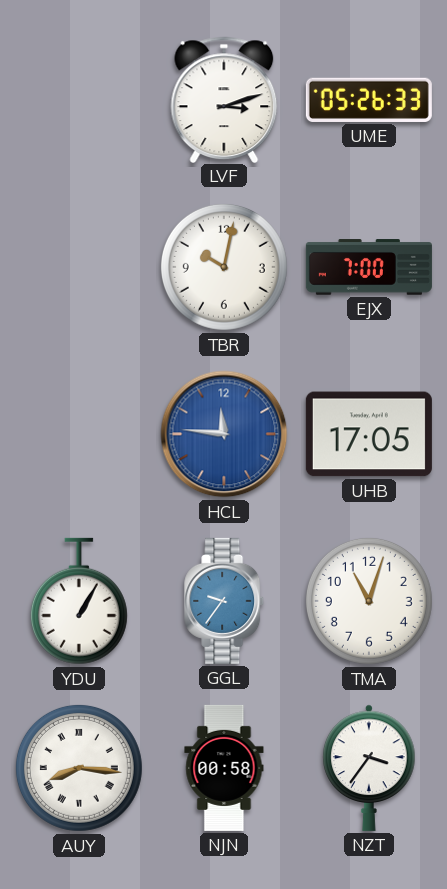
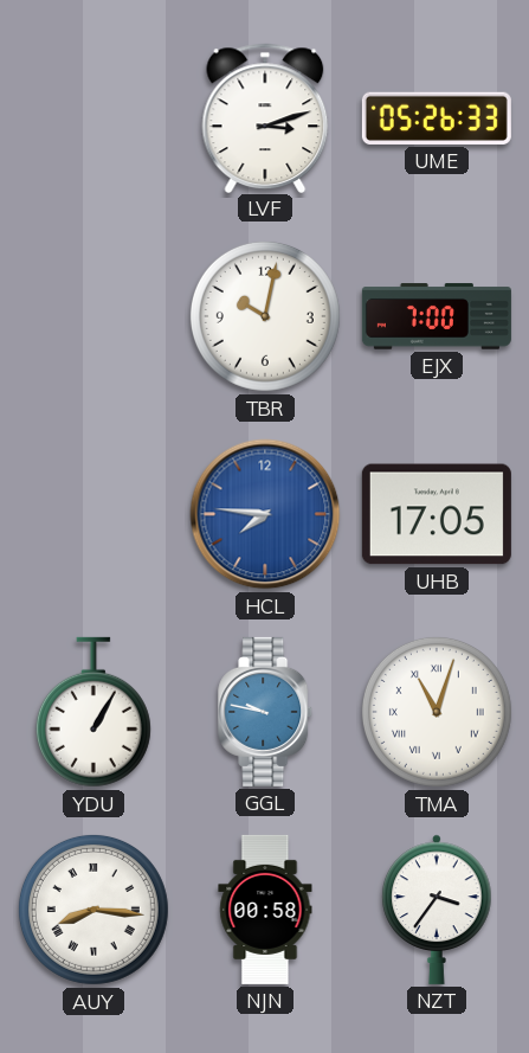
HCL: 11:46 -> 7:46
GGL: 9:36 -> 9:47
TMA numerals: Arabic -> Roman
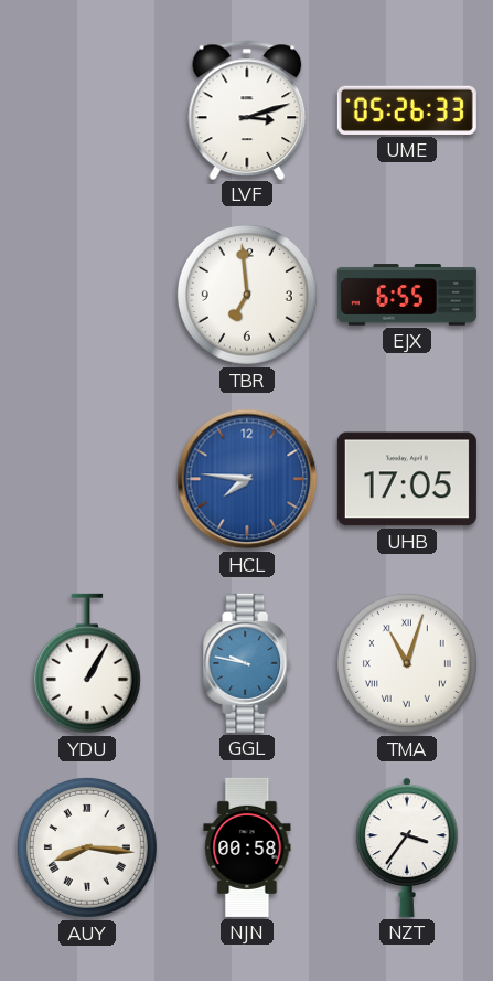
TBR: 10:02 -> 6:59
EJX: 7:00 -> 6:55
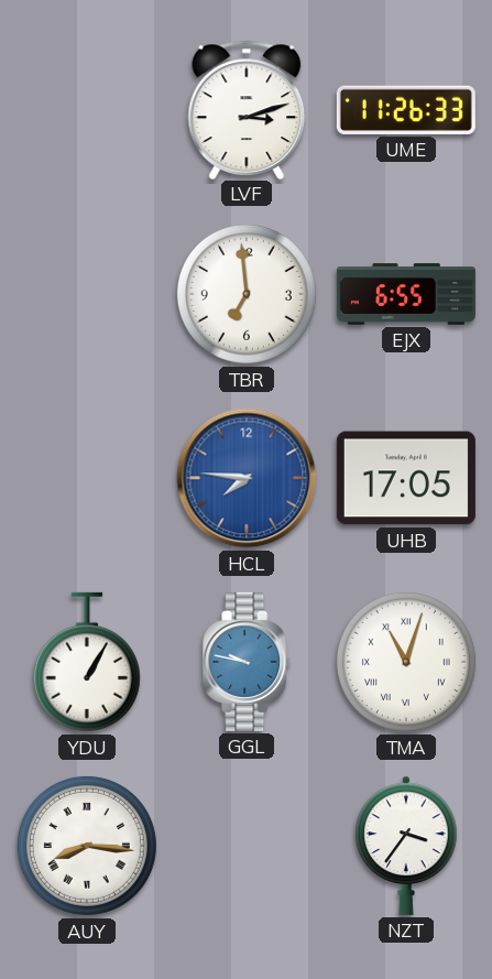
UME: 05:26 -> 11:26
NJN: 00:58 -> none
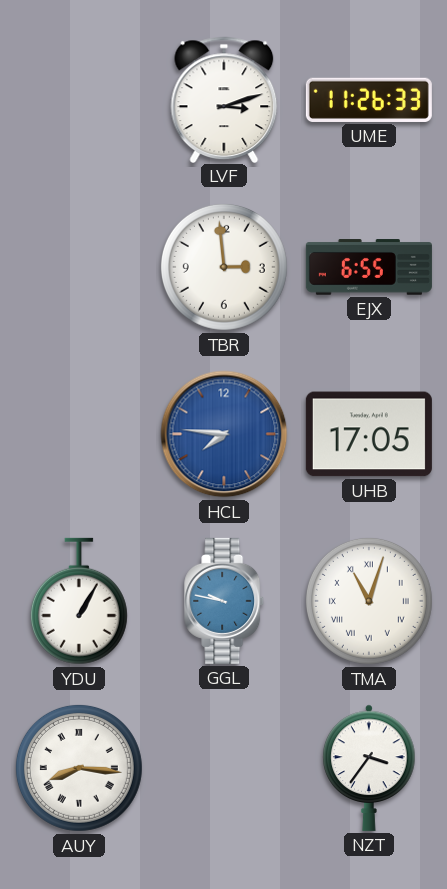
TBR: 6:59 -> 2:59
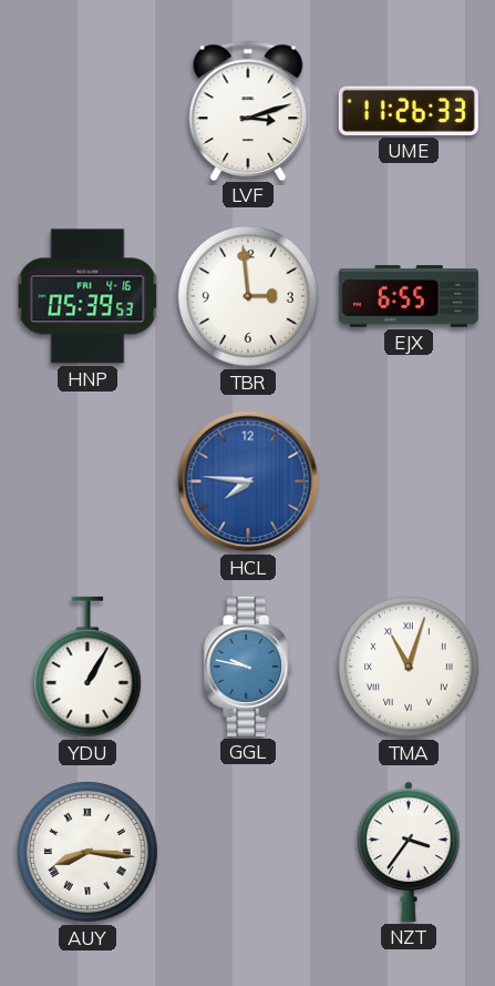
HNP: none -> 05:39
UHB: 17:05 -> none
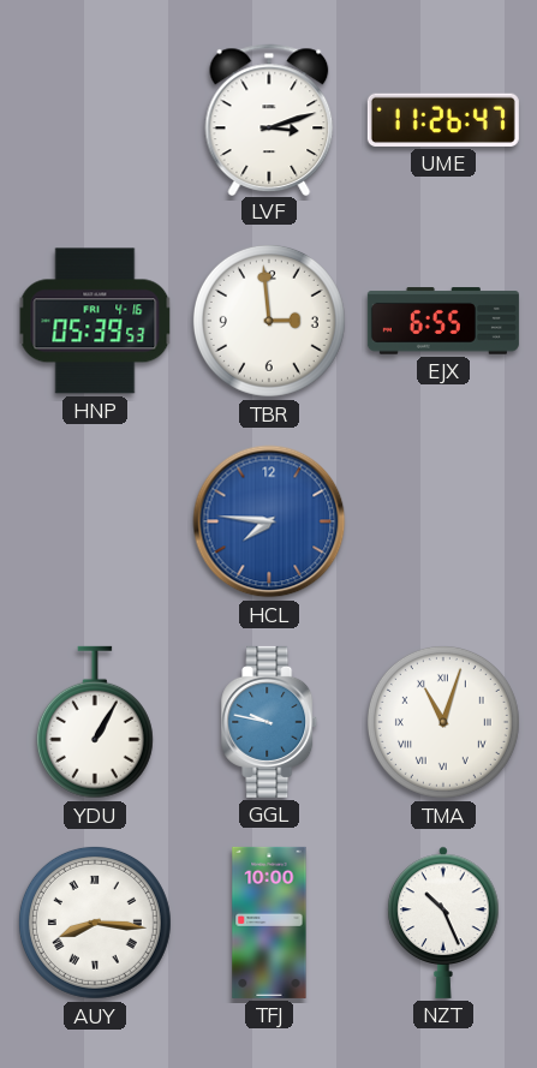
UME: 11:26:33 -> 11:26:47
TFJ: none -> 10:00
NZT: 3:36 -> 10:26
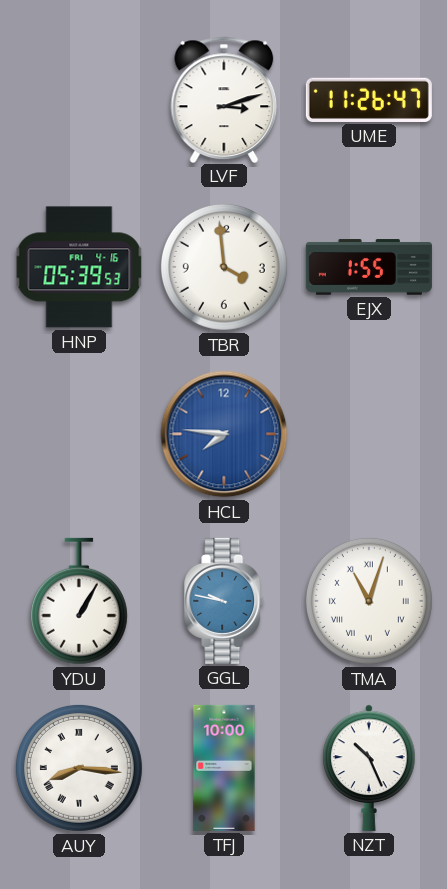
TBR: 2:59 -> 3:59
EJX: 6:55 -> 1:55
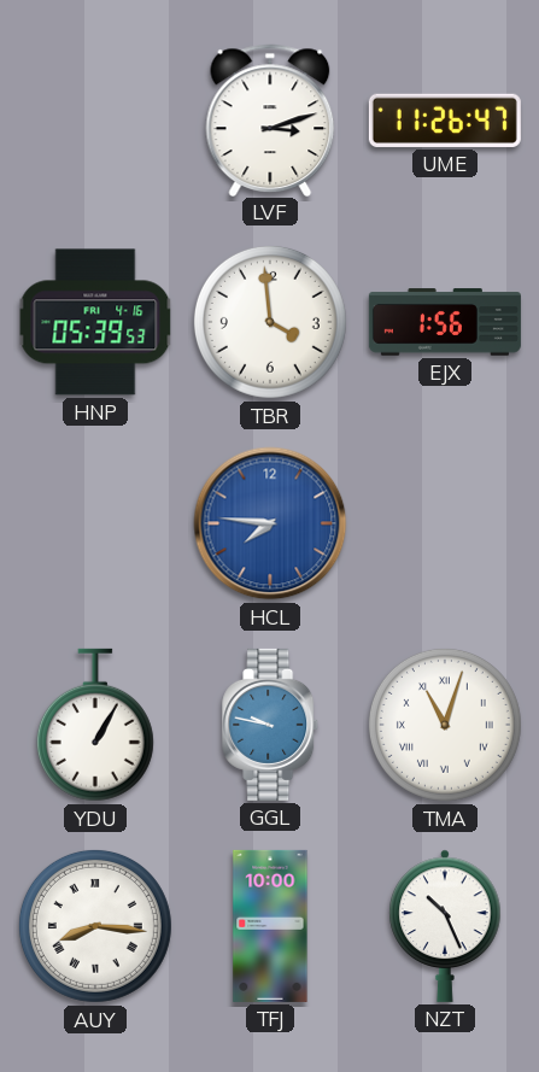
EJX: 1:55 -> 1:56
